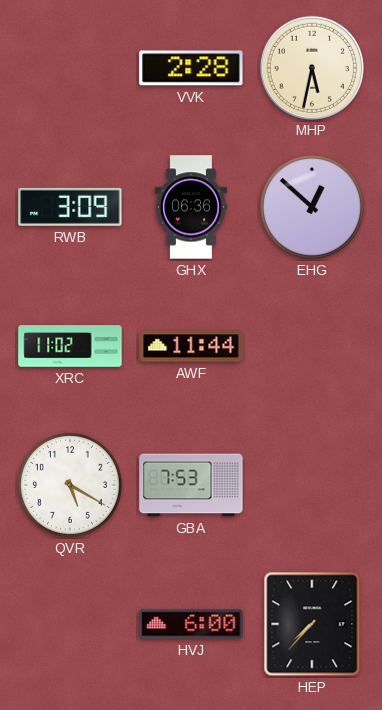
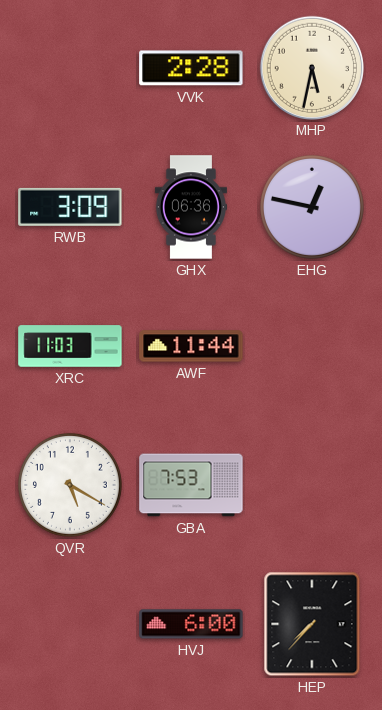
EHG: 12:52 -> 12:47
XRC: 11:02 -> 11:03
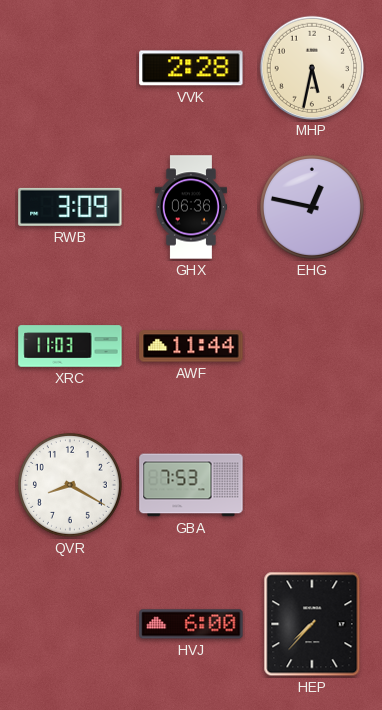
QVR: 5:20 -> 8:20
